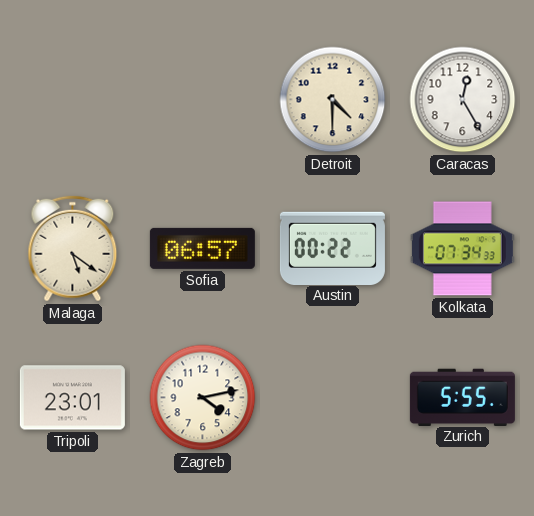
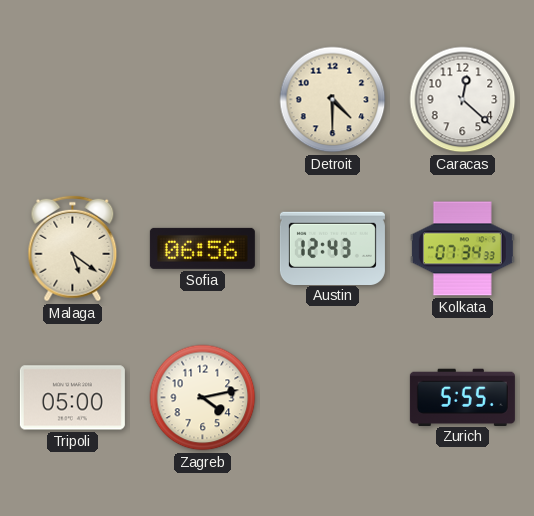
Caracas: 12:25 -> 12:22
Sofia: 06:57 -> 06:56
Austin: 00:22 -> 12:43
Tripoli: 23:01 -> 05:00
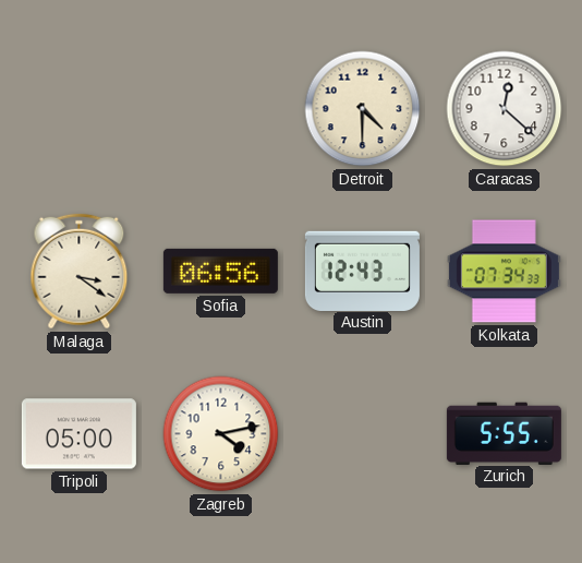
Malaga: 5:21 -> 3:21
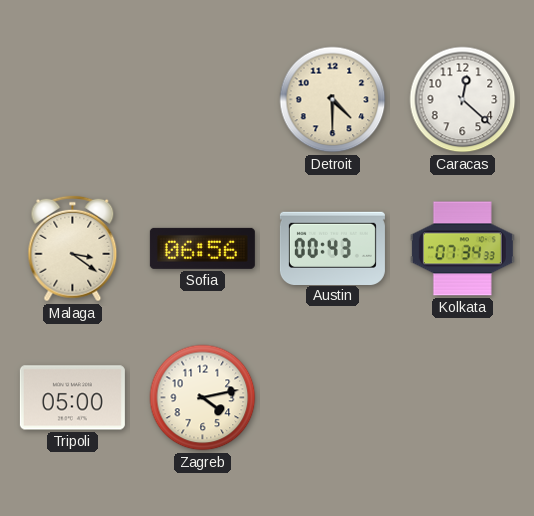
Austin: 12:43 -> 00:43
Zurich: 5:55 -> none
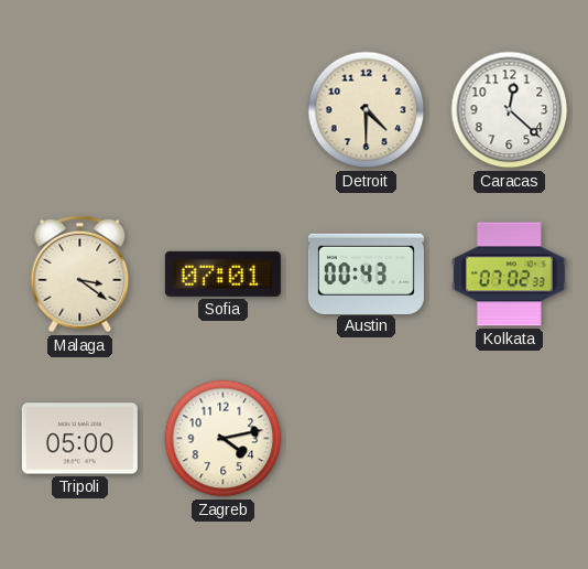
Sofia: 06:56 -> 07:01
Kolkata: 07:34 -> 07:02
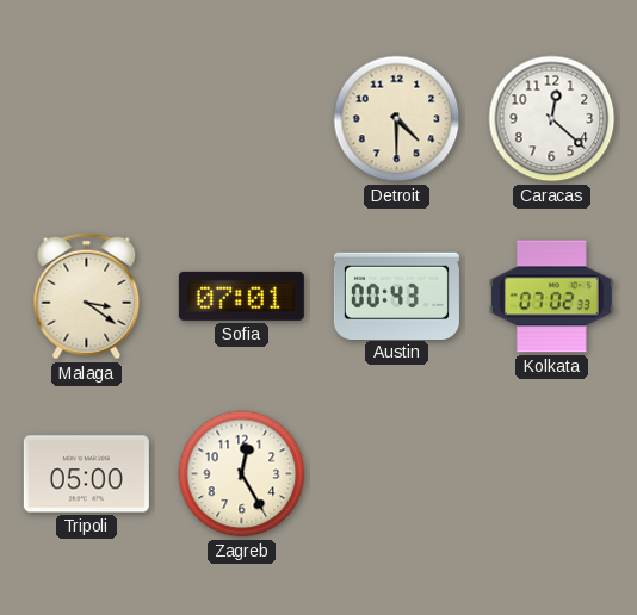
Zagreb: 4:13 -> 12:25
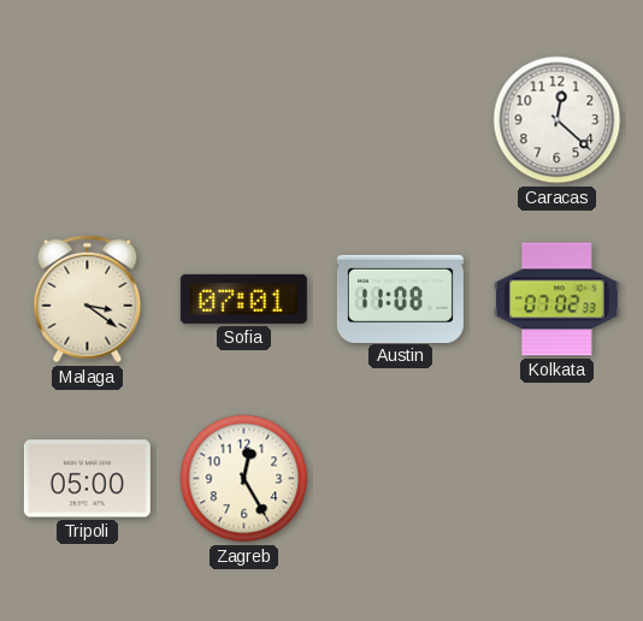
Detroit: 4:30 -> none
Austin: 00:43 -> 11:08
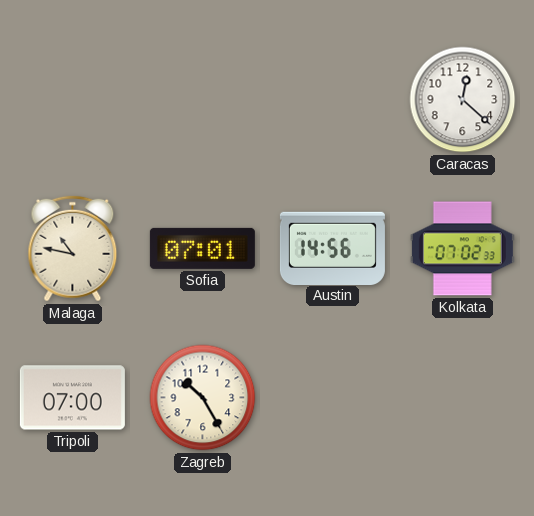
Malaga: 3:21 -> 10:47
Austin: 11:08 -> 14:56
Tripoli: 05:00 -> 07:00
Zagreb: 12:25 -> 10:25
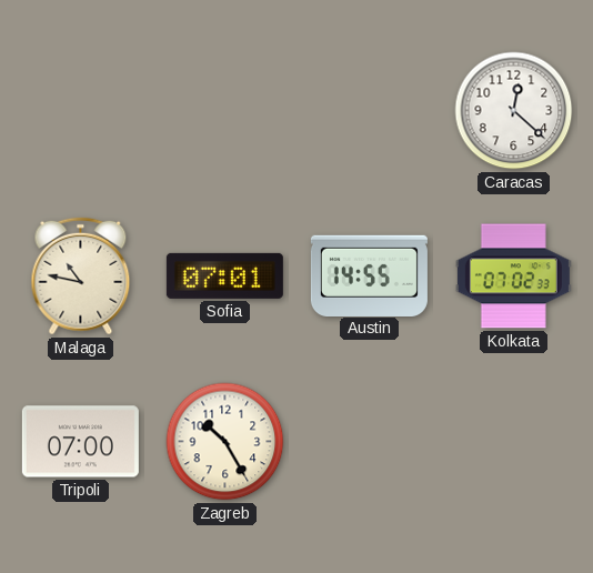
Austin: 14:56 -> 14:55
